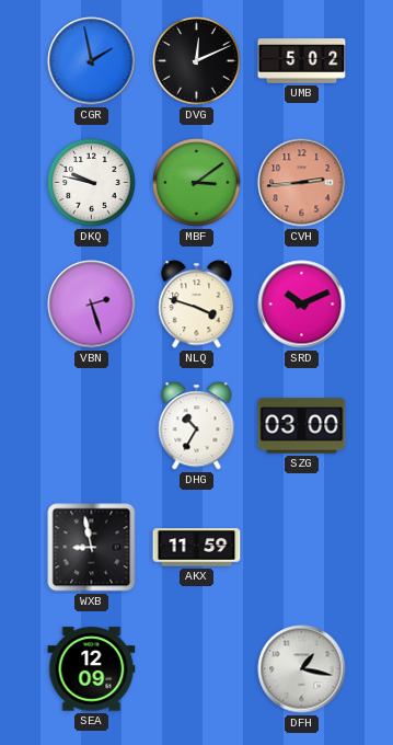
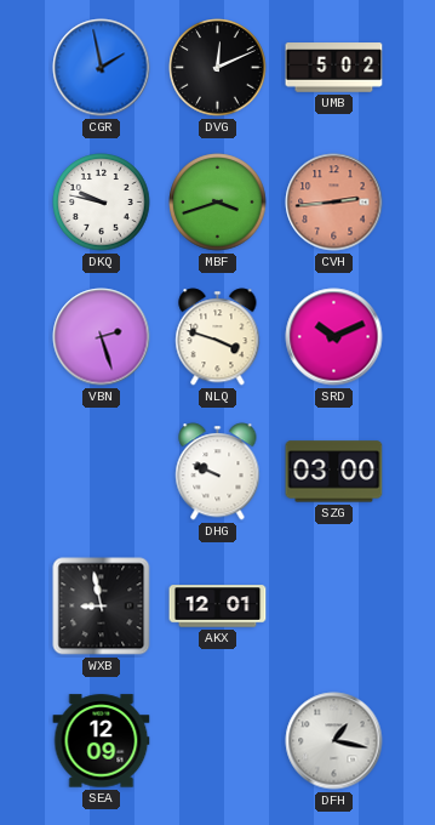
MBF: 3:09 -> 3:42
DHG: 10:35 -> 9:49
AKX: 11:59 -> 12:01
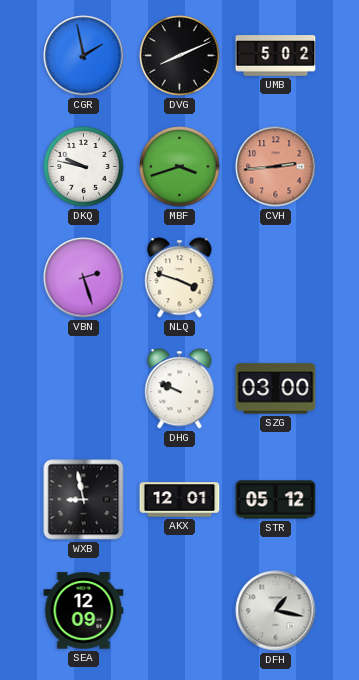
DVG: 12:11 -> 8:11
SRD: 10:11 -> none
STR: none -> 05:12
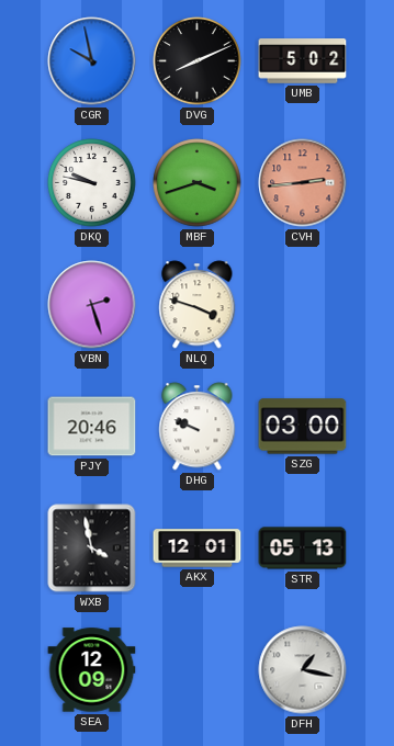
CGR: 1:58 -> 9:58
PJY: none -> 20:46
WXB: 8:58 -> 3:58
STR: 05:12 -> 05:13
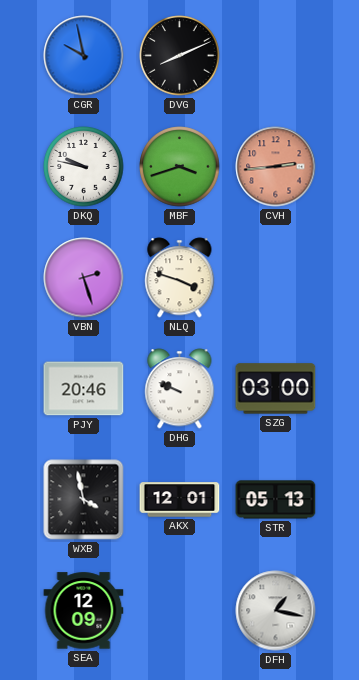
UMB: 5:02 -> none
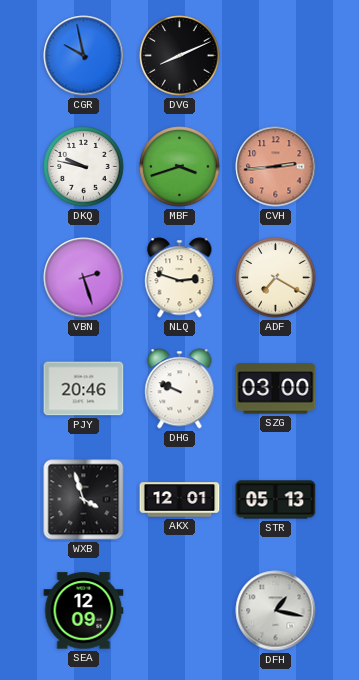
NLQ: 3:48 -> 2:48
ADF: none -> 7:20
WXB: 3:58 -> 3:57
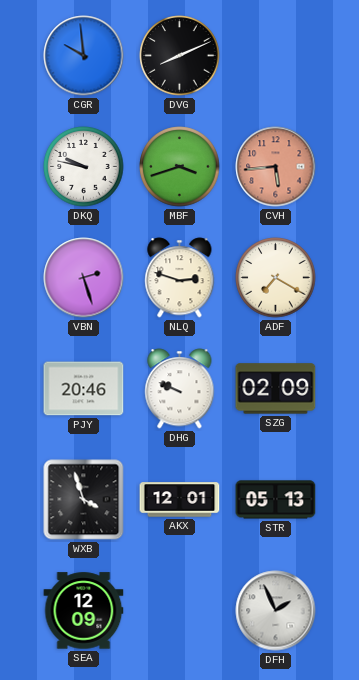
CGR: 9:58 -> 9:59
CVH: 2:44 -> 5:44
SZG: 03:00 -> 02:09
DFH: 1:17 -> 1:56
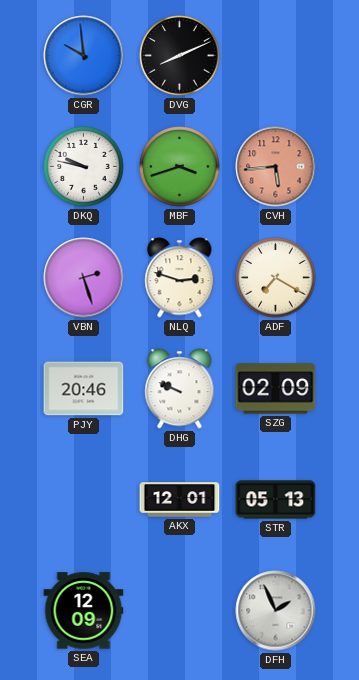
WXB: 3:57 -> none
